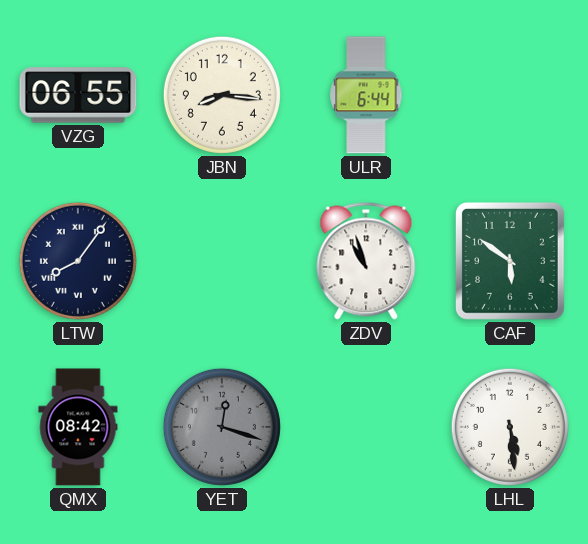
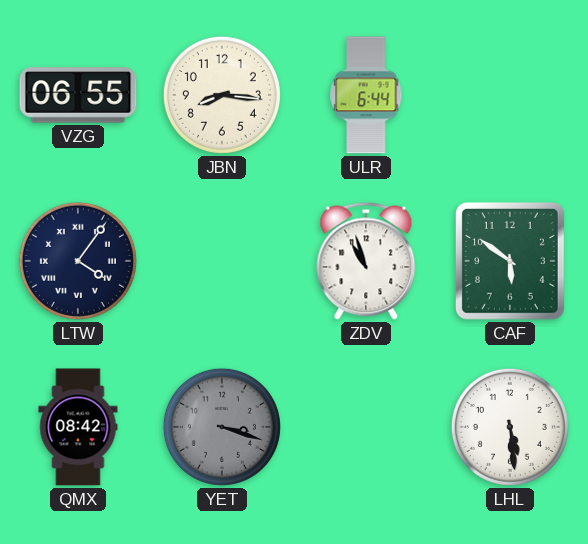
LTW: 8:06 -> 4:06
YET: 12:18 -> 3:18
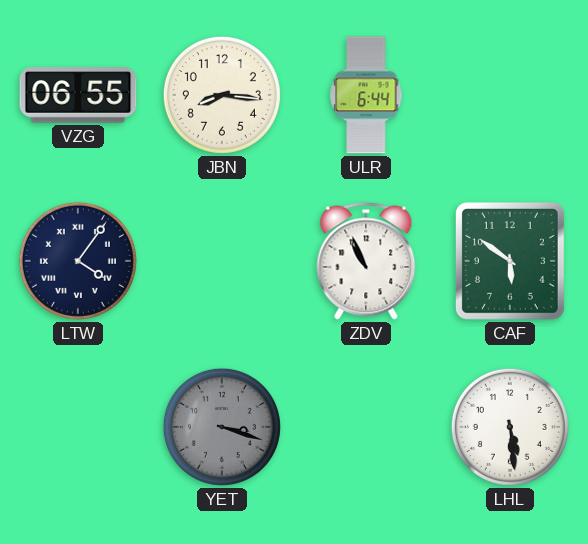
ZDV: 10:57 -> 10:56
QMX: 08:42 -> none
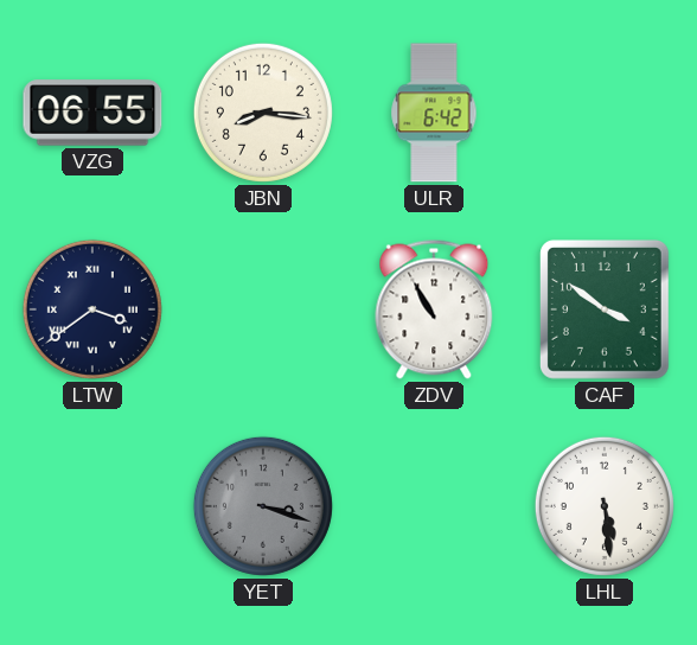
ULR: 6:44 -> 6:42
LTW: 4:06 -> 3:39
ZDV: 10:56 -> 10:55
CAF: 5:51 -> 3:51
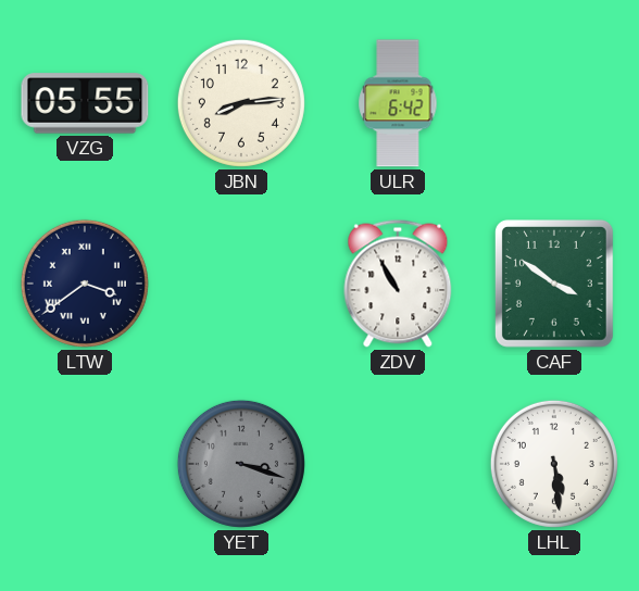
VZG: 06:55 -> 05:55
JBN: 8:16 -> 8:14
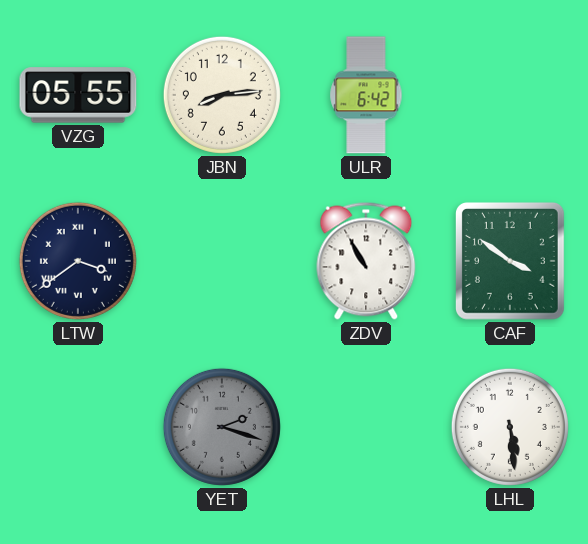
YET: 3:18 -> 2:18
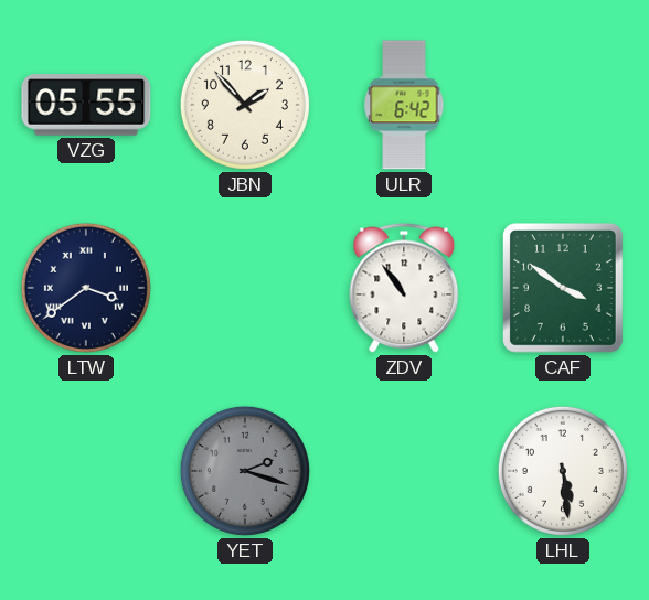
JBN: 8:14 -> 1:53
ZDV: 10:55 -> 10:54
